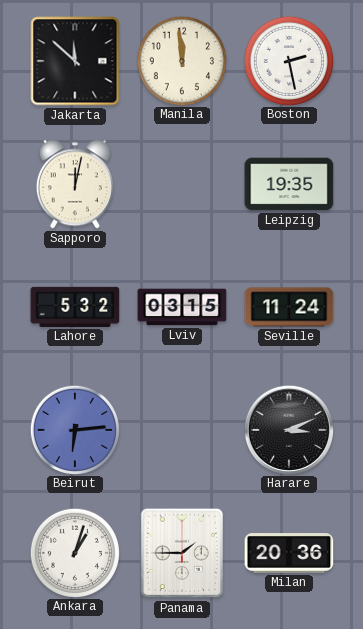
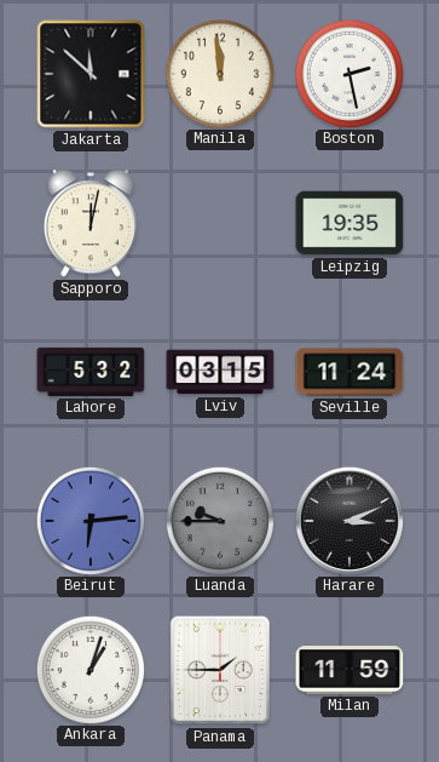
Luanda: none -> 9:45
Milan: 20:36 -> 11:59
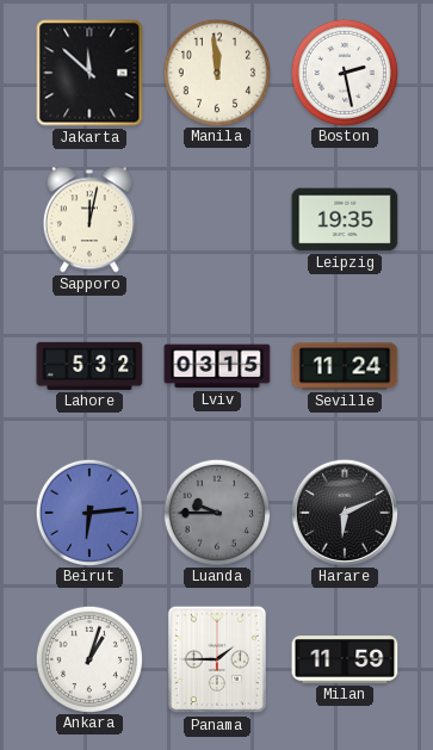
Harare: 3:11 -> 6:11
